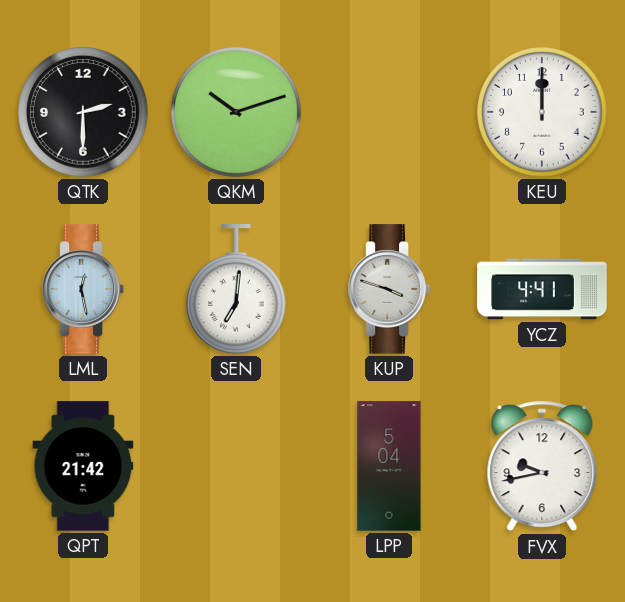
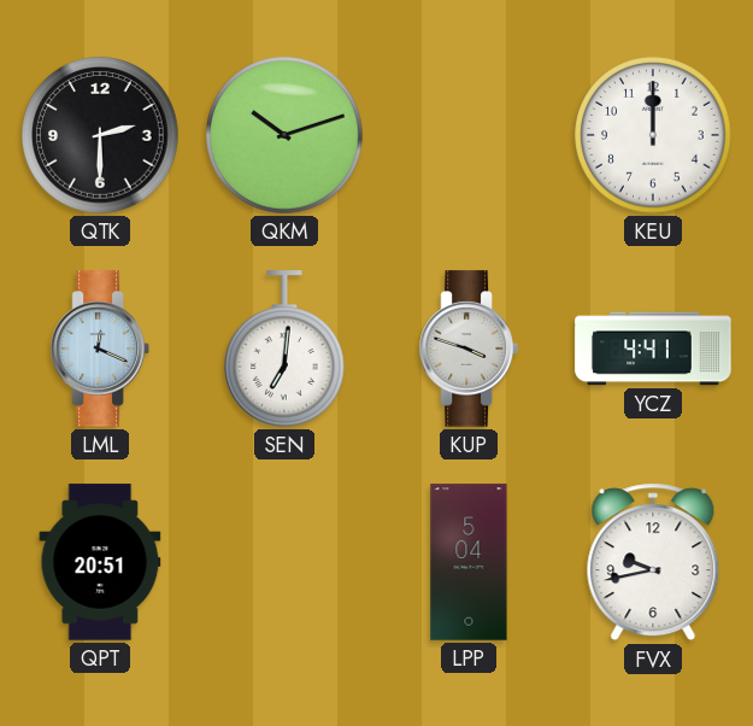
LML: 12:28 -> 12:19
QPT: 21:42 -> 20:51
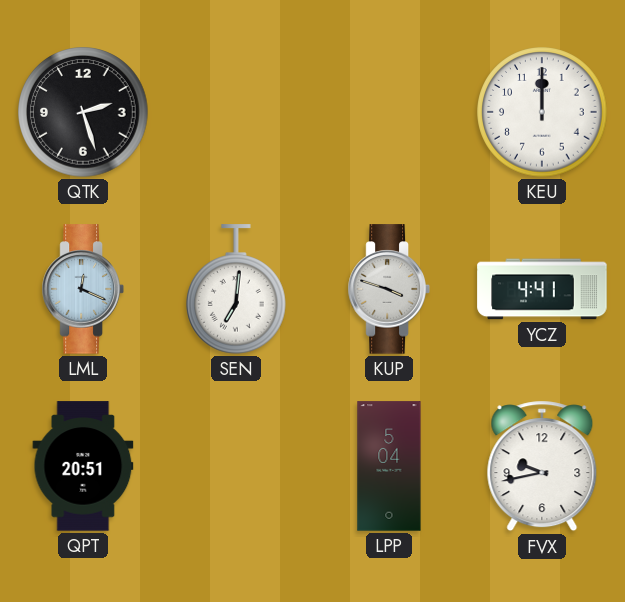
QTK: 2:30 -> 2:27
QKM: 10:12 -> none
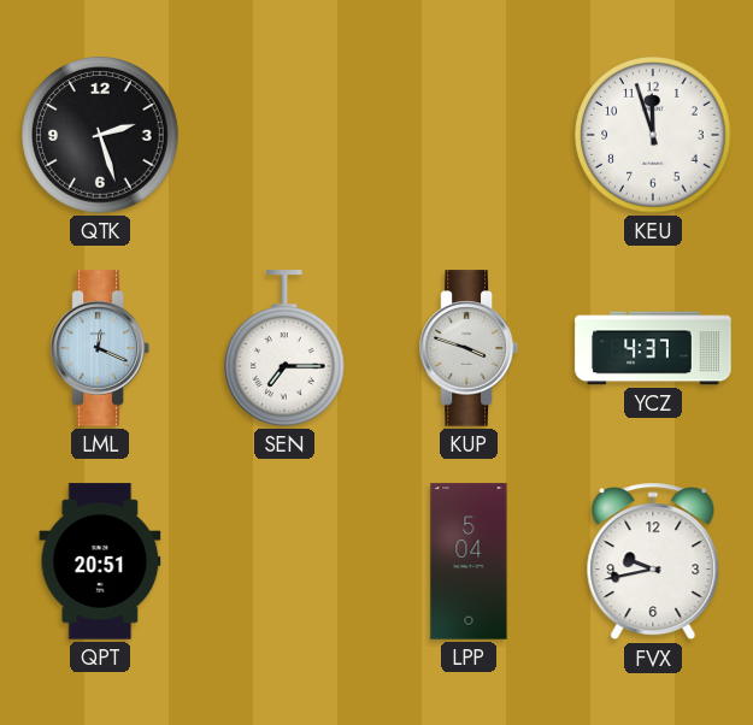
KEU: 12:00 -> 11:57
SEN: 7:01 -> 7:15
YCZ: 4:41 -> 4:37
